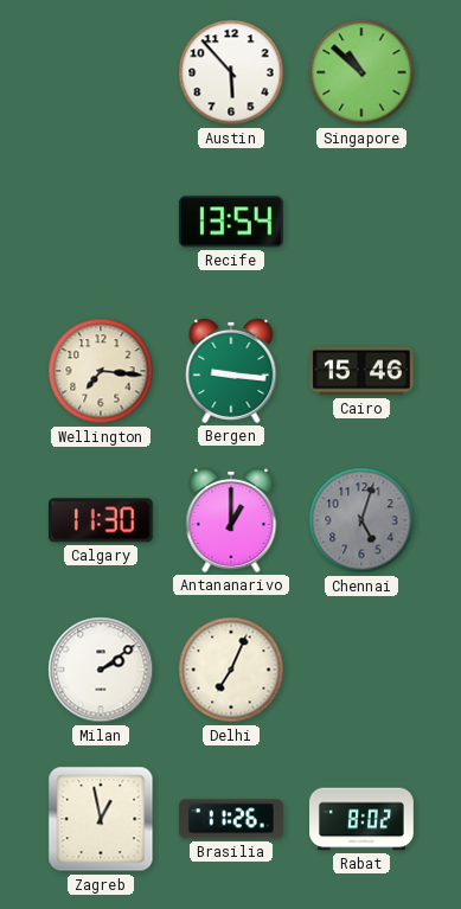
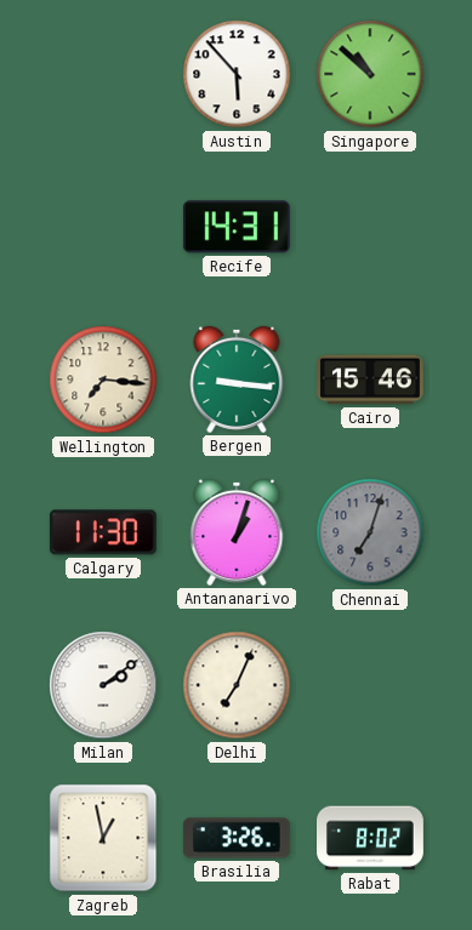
Recife: 13:54 -> 14:31
Antananarivo: 1:00 -> 1:03
Chennai: 5:03 -> 7:03
Brasilia: 11:26 -> 3:26
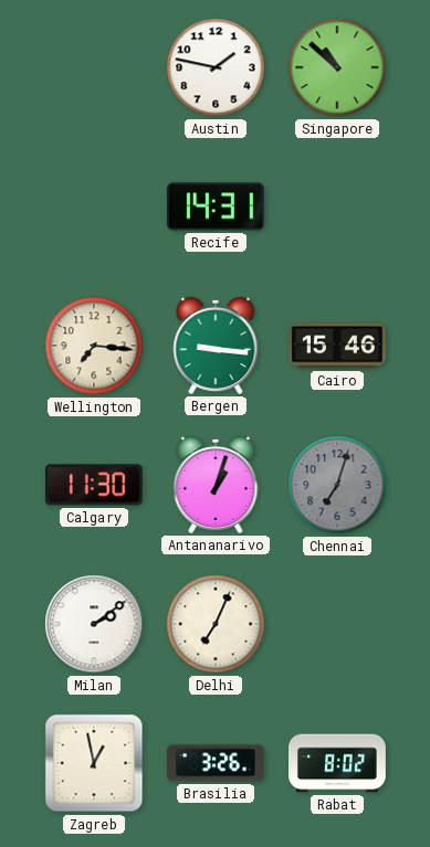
Austin: 5:53 -> 1:47
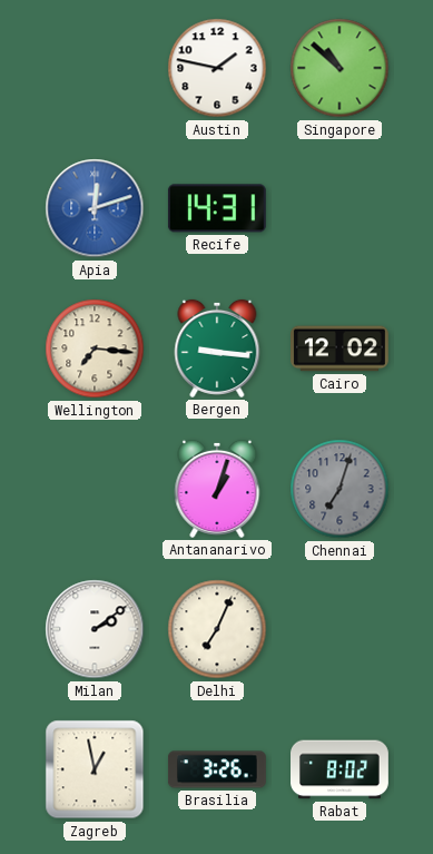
Apia: none -> 12:12
Cairo: 15:46 -> 12:02
Calgary: 11:30 -> none
